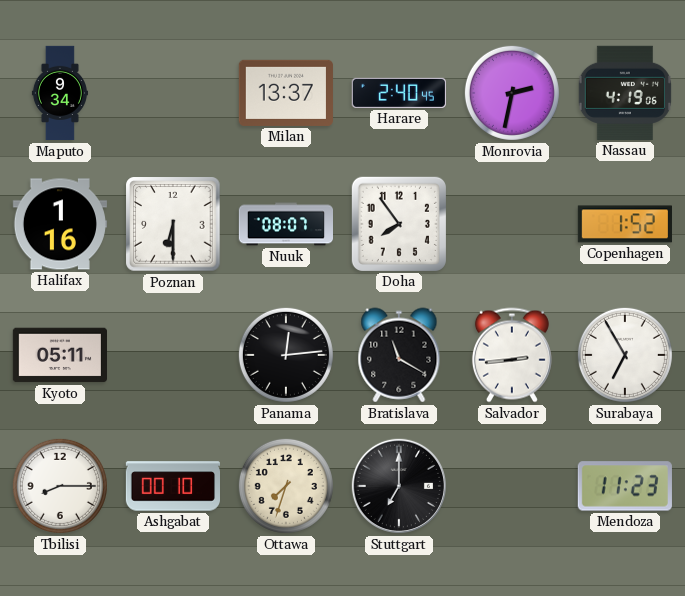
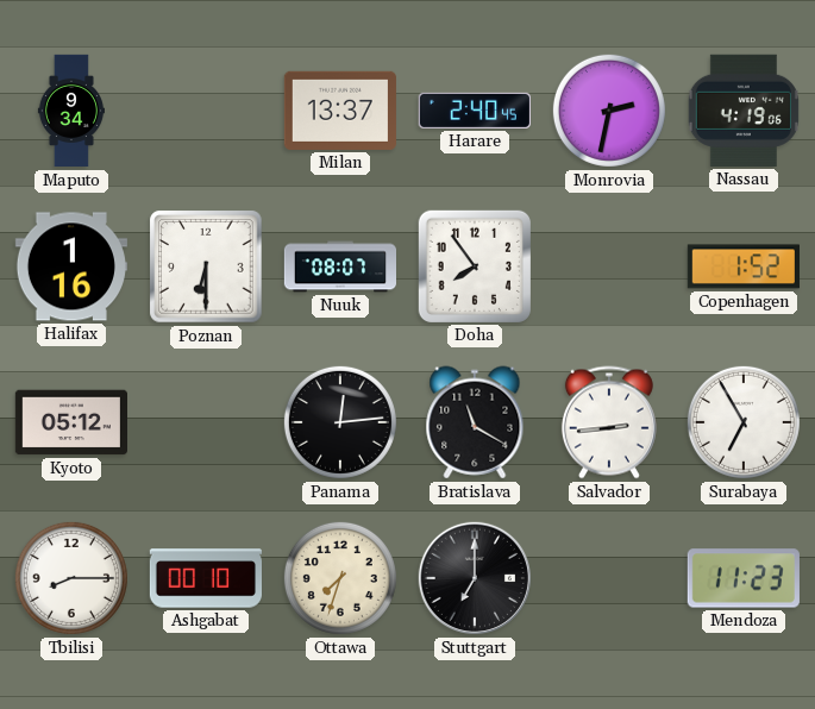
Kyoto: 05:11 -> 05:12
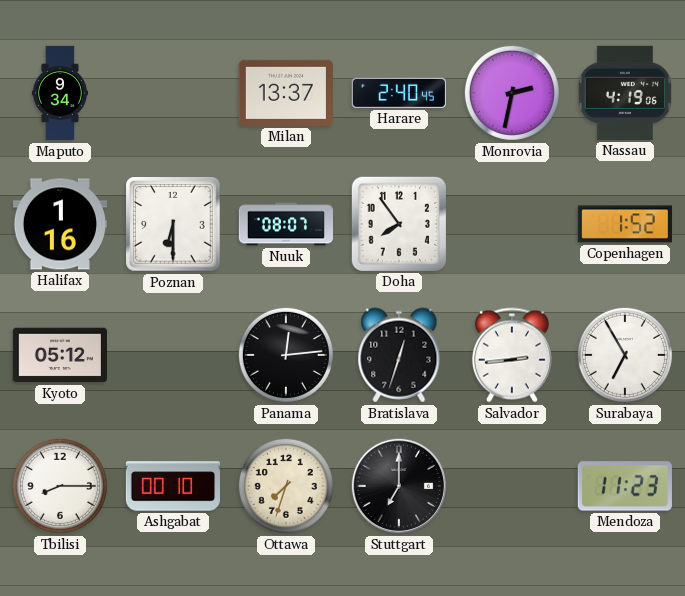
Bratislava: 11:20 -> 12:33
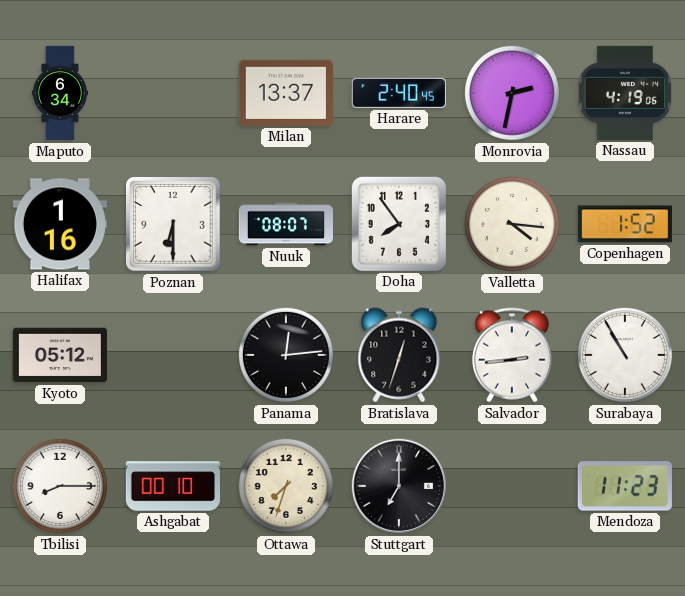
Maputo: 9:34 -> 6:34
Valletta: none -> 4:16
Surabaya: 6:55 -> 10:55
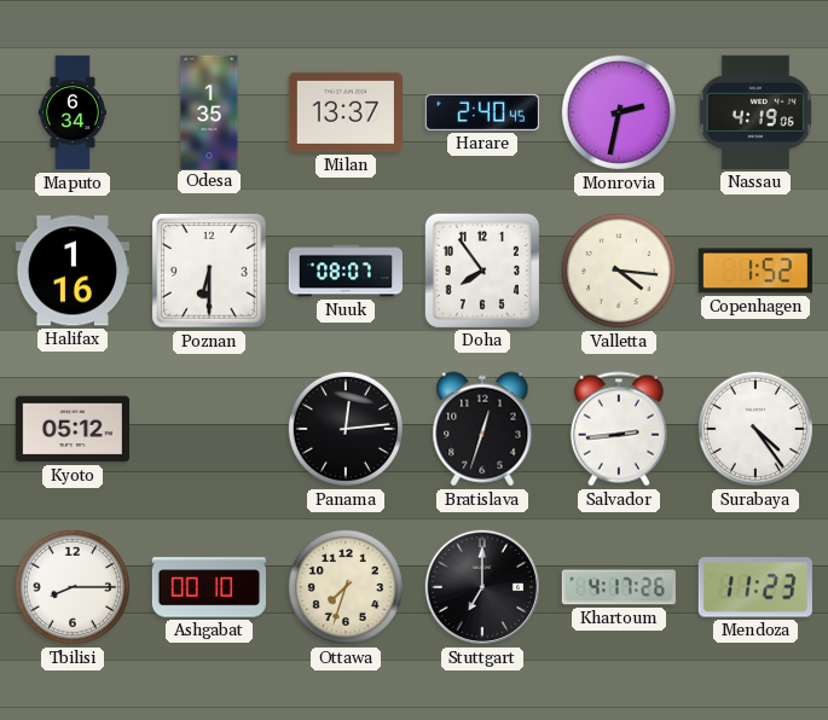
Odesa: none -> 1:35
Surabaya: 10:55 -> 4:24
Khartoum: none -> 4:17
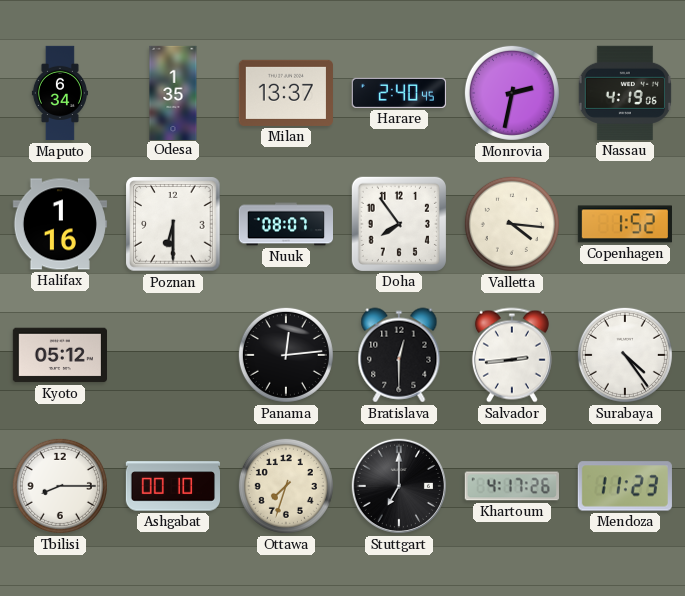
Bratislava: 12:33 -> 12:30
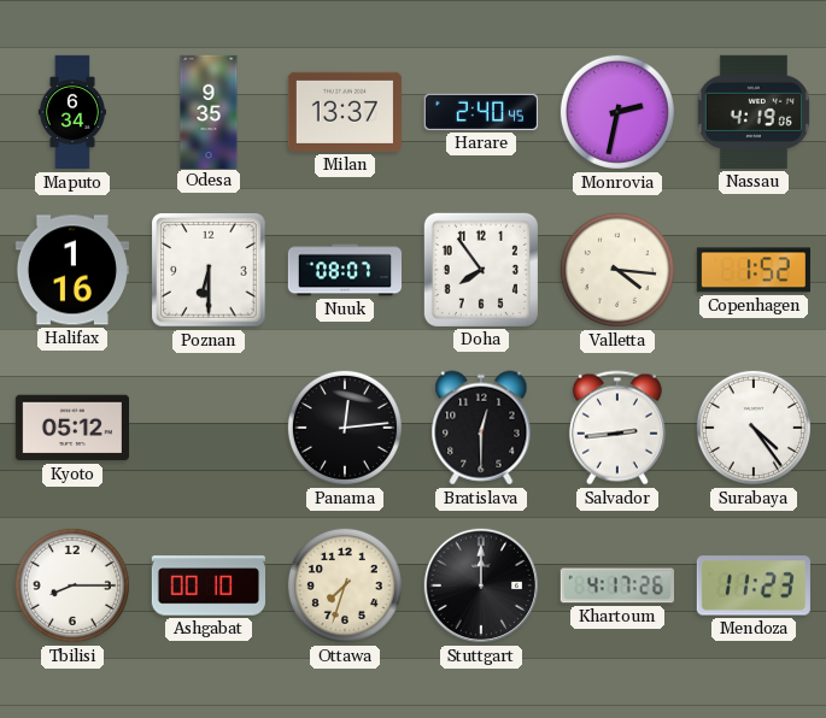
Odesa: 1:35 -> 9:35
Stuttgart: 7:00 -> 12:00
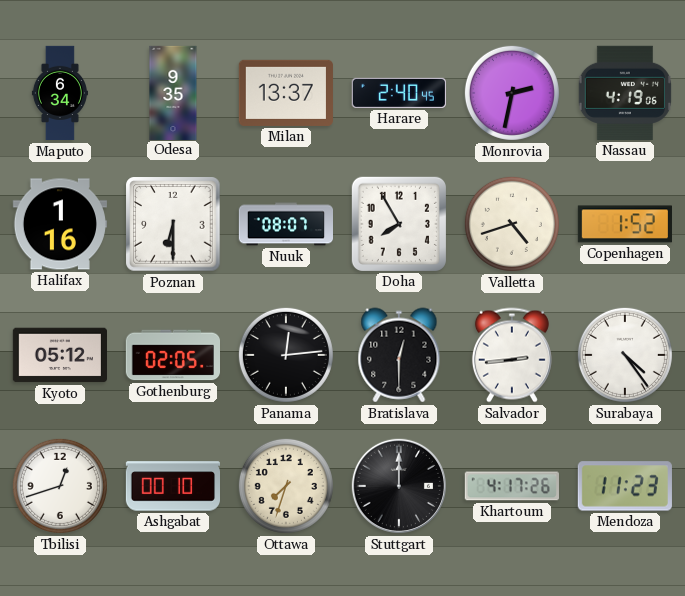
Doha: 7:54 -> 7:55
Valletta: 4:16 -> 4:42
Gothenburg: none -> 02:05
Tbilisi: 8:15 -> 12:42
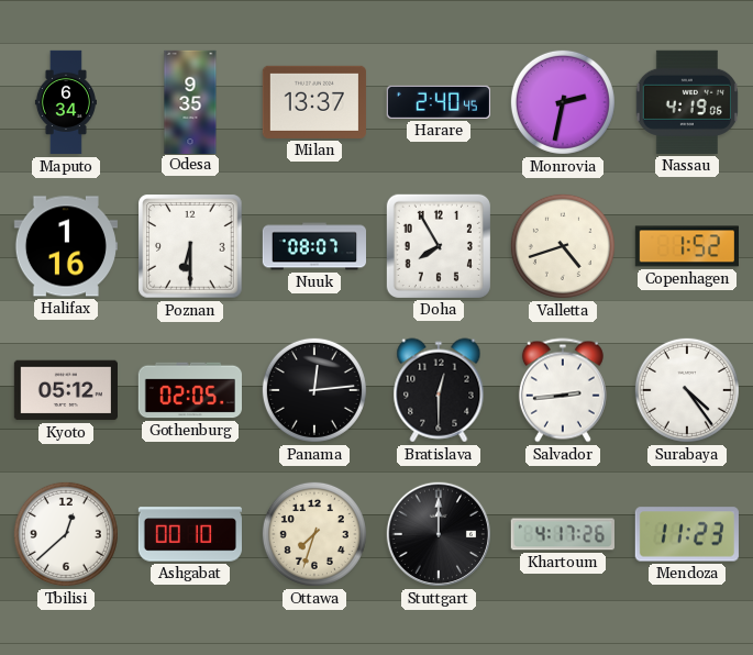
Tbilisi: 12:42 -> 12:38
